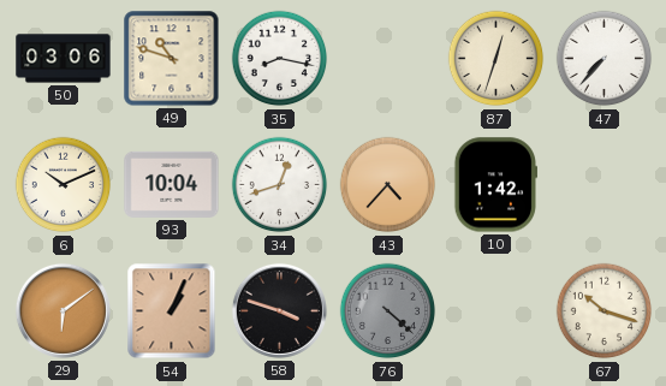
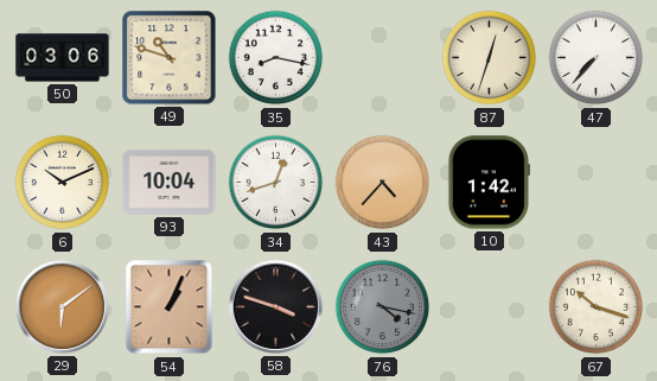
76: 4:22 -> 4:17
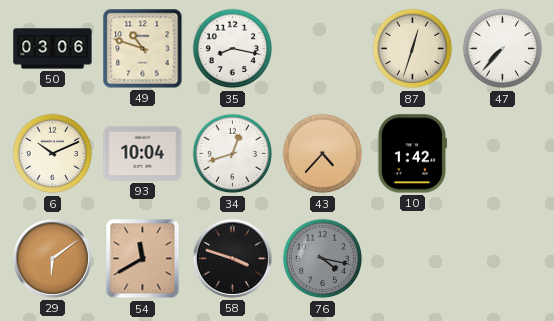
54: 1:04 -> 11:40
67: 10:18 -> none
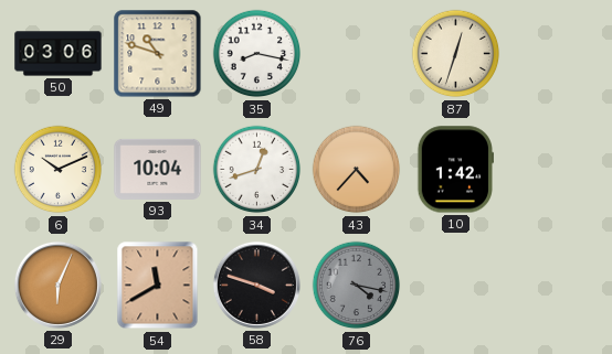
47: 7:37 -> none
29: 6:09 -> 6:04
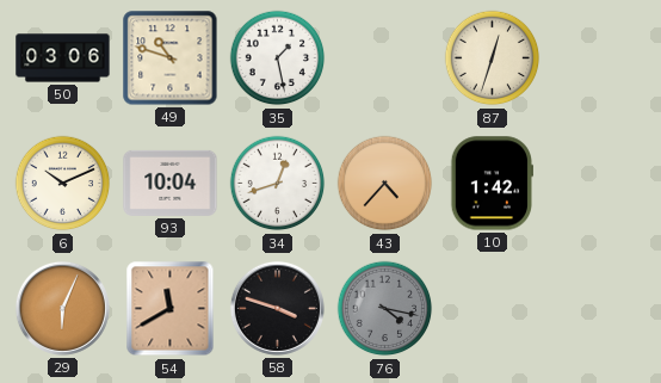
35: 8:17 -> 1:28
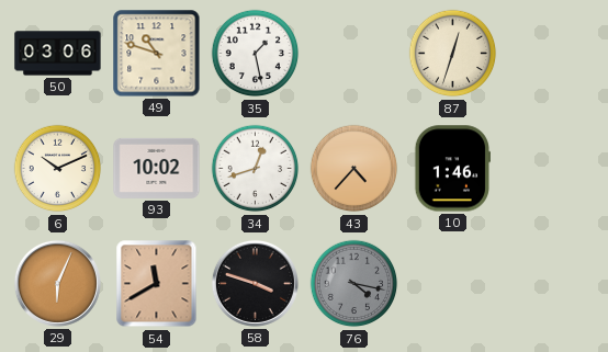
93: 10:04 -> 10:02
10: 1:42 -> 1:46
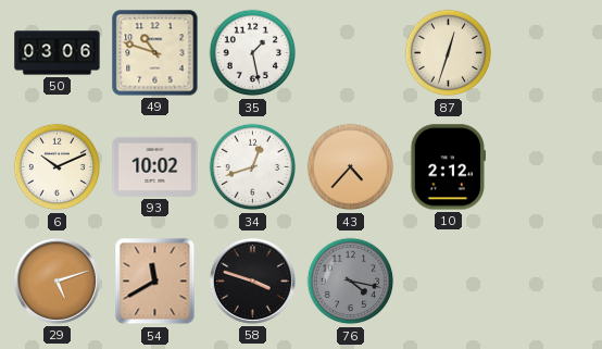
10: 1:46 -> 2:12
29: 6:04 -> 5:12
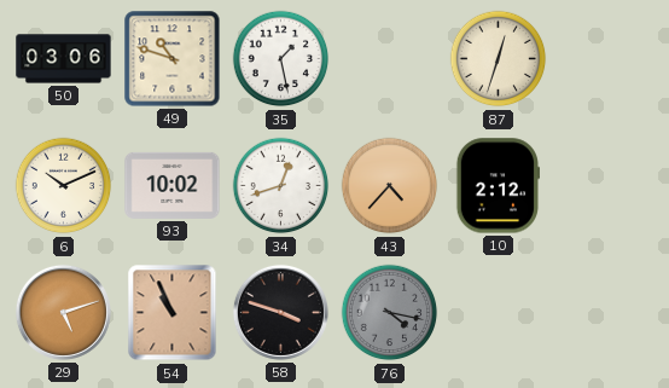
54: 11:40 -> 10:56
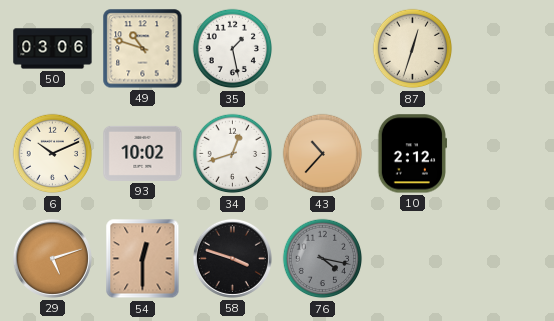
43: 4:37 -> 10:37
54: 10:56 -> 12:30
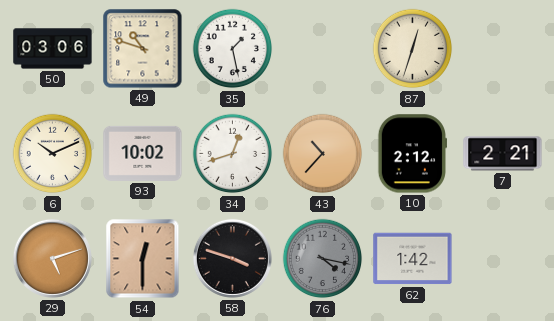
7: none -> 2:21
62: none -> 1:42
